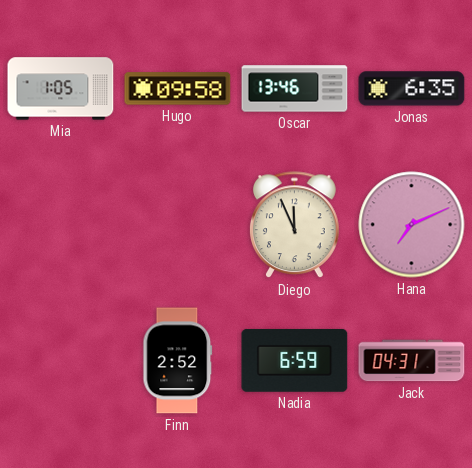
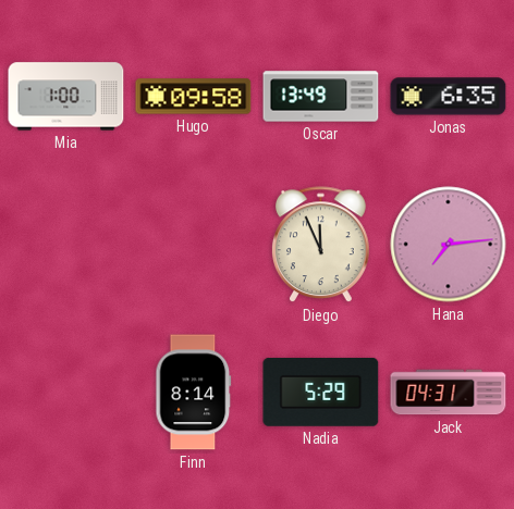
Mia: 1:05 -> 1:00
Oscar: 13:46 -> 13:49
Hana: 7:11 -> 7:14
Finn: 2:52 -> 8:14
Nadia: 6:59 -> 5:29
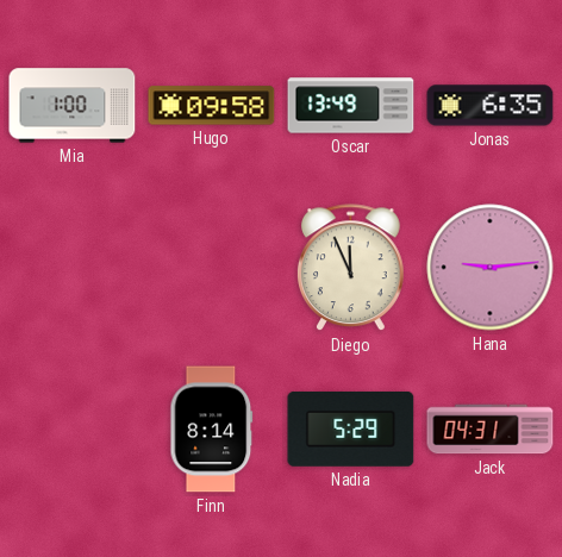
Hana: 7:14 -> 9:14
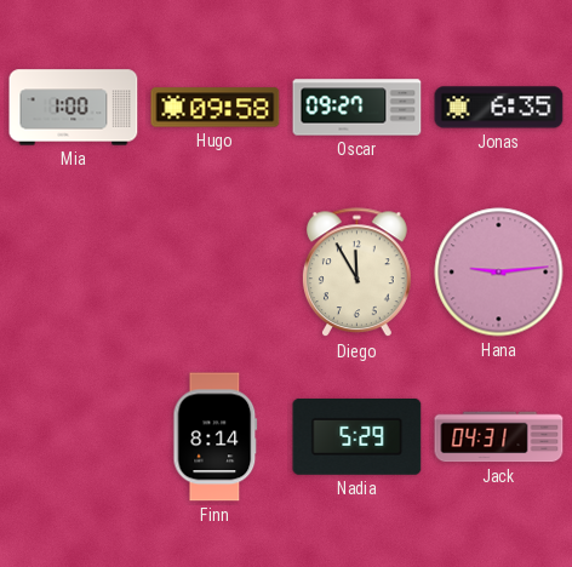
Oscar: 13:49 -> 09:27
Diego: 11:56 -> 11:55
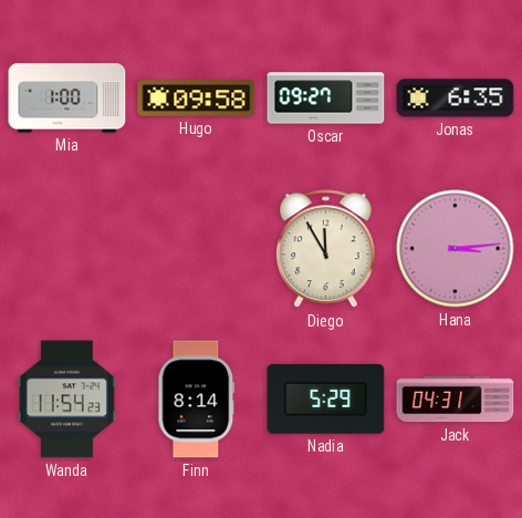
Hana: 9:14 -> 3:14
Wanda: none -> 11:54
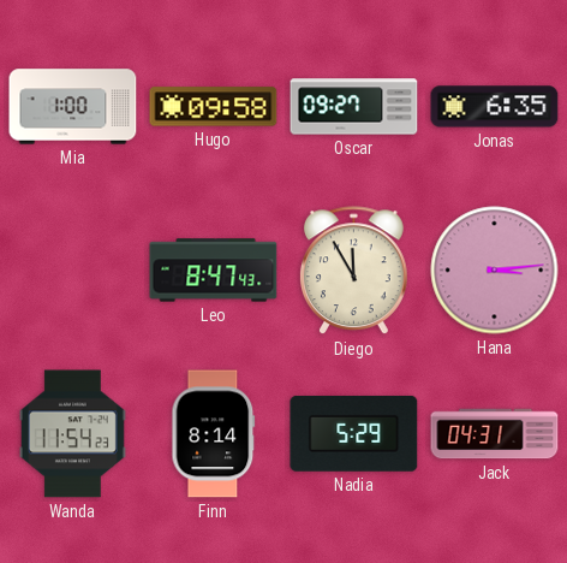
Leo: none -> 8:47
